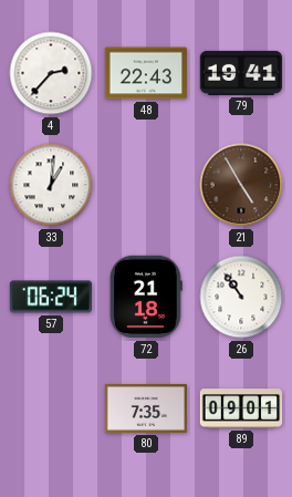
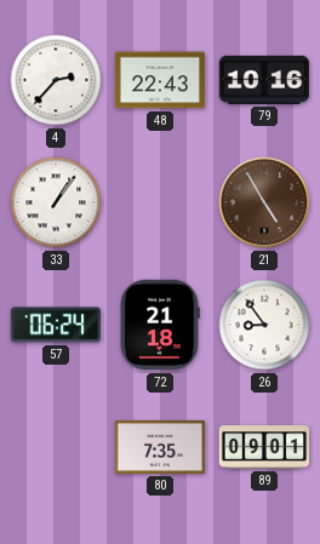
79: 19:41 -> 10:16
33: 1:01 -> 1:06
26: 10:54 -> 8:54
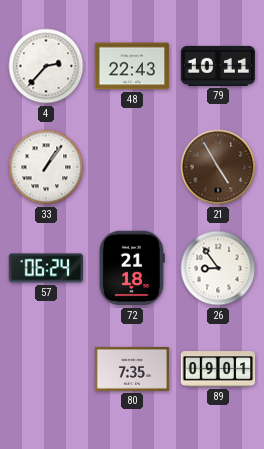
79: 10:16 -> 10:11
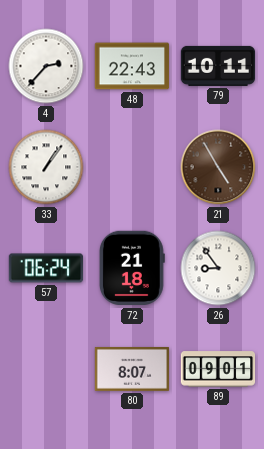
80: 7:35 -> 8:07
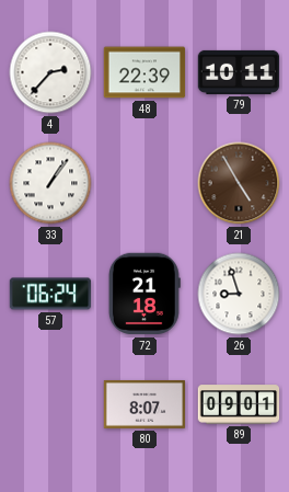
48: 22:43 -> 22:39
26: 8:54 -> 8:57
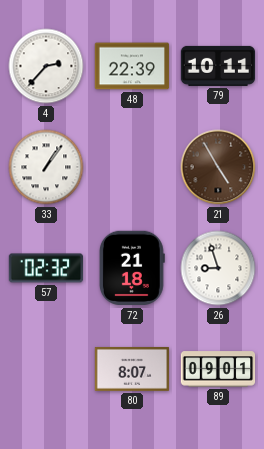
57: 06:24 -> 02:32
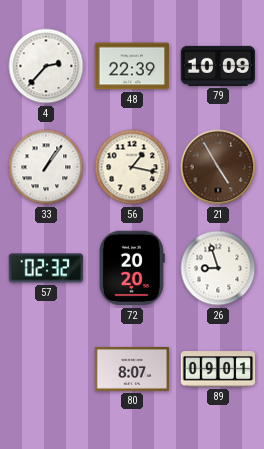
79: 10:11 -> 10:09
56: none -> 1:17
72: 21:18 -> 20:20
